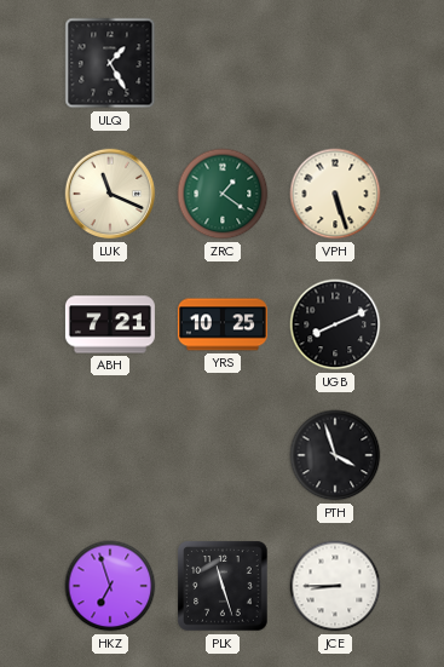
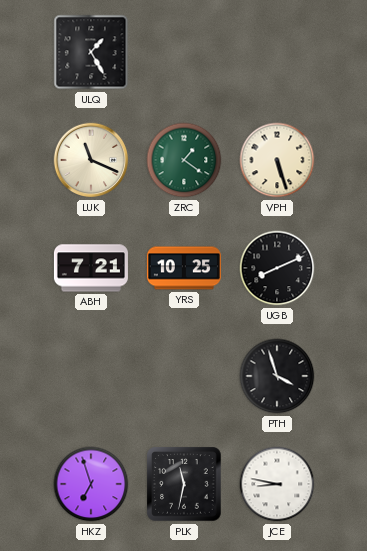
PLK: 11:27 -> 11:32
JCE: 8:45 -> 8:47
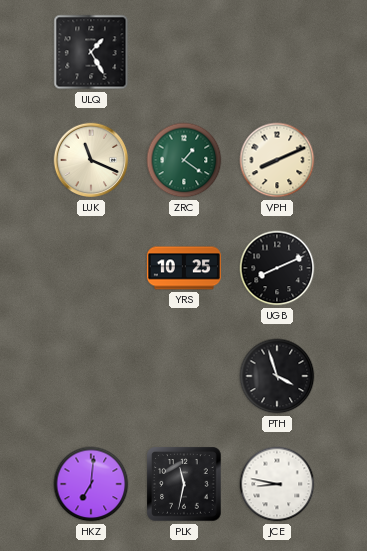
VPH: 5:27 -> 8:11
ABH: 7:21 -> none
HKZ: 6:57 -> 7:01
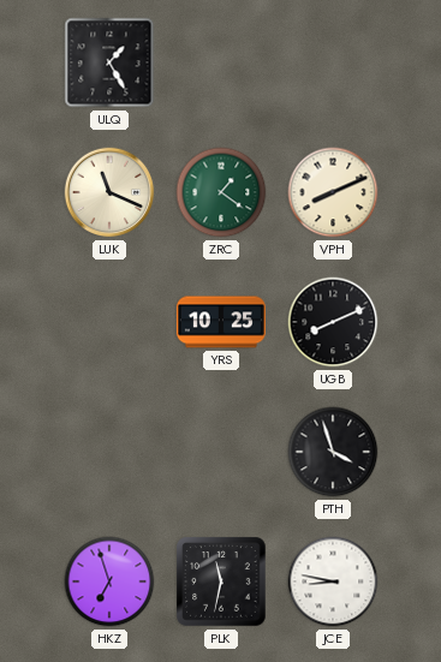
HKZ: 7:01 -> 6:57
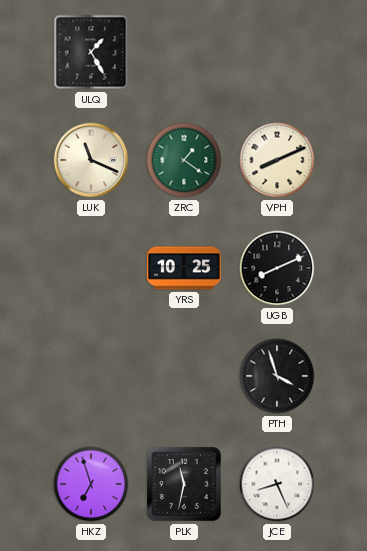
JCE: 8:47 -> 8:26
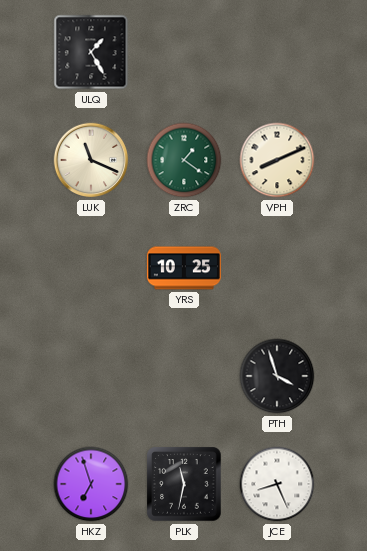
UGB: 8:11 -> none
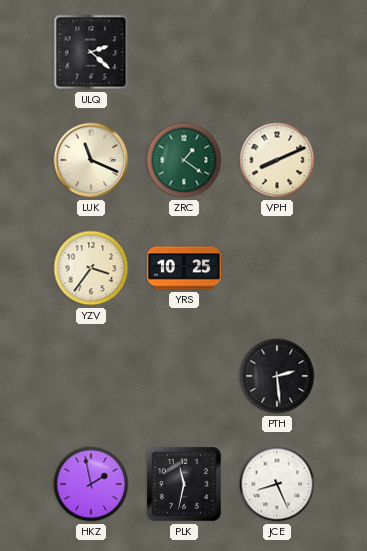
ULQ: 1:25 -> 2:22
YZV: none -> 3:36
PTH: 3:57 -> 2:29
HKZ: 6:57 -> 1:58
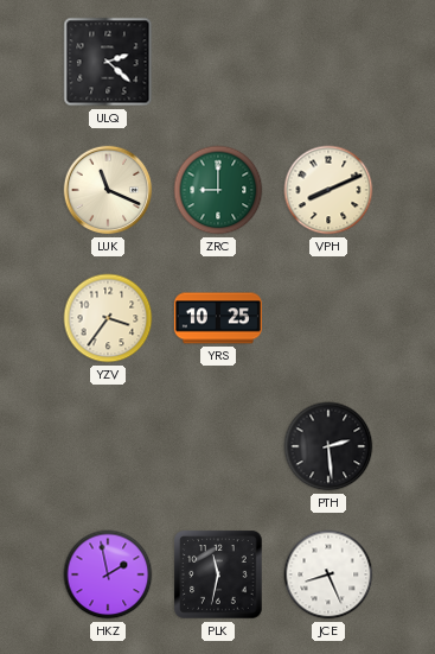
ZRC: 1:21 -> 9:00
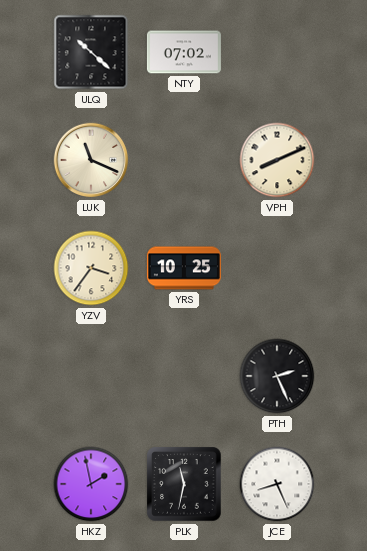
ULQ: 2:22 -> 10:22
NTY: none -> 07:02
ZRC: 9:00 -> none
PTH: 2:29 -> 2:26
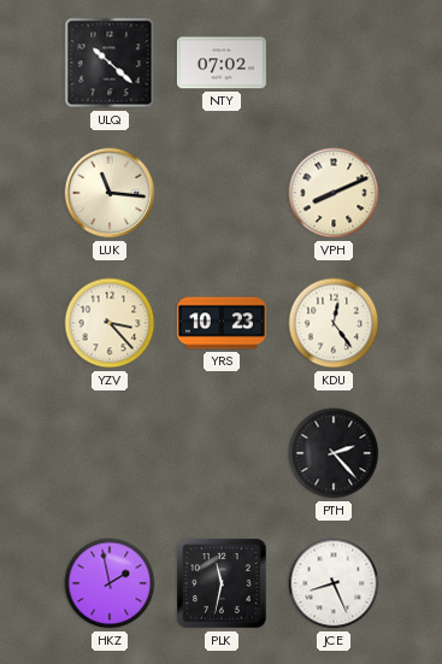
LUK: 11:19 -> 11:16
YZV: 3:36 -> 3:23
YRS: 10:25 -> 10:23
KDU: none -> 12:24
PTH: 2:26 -> 2:23
